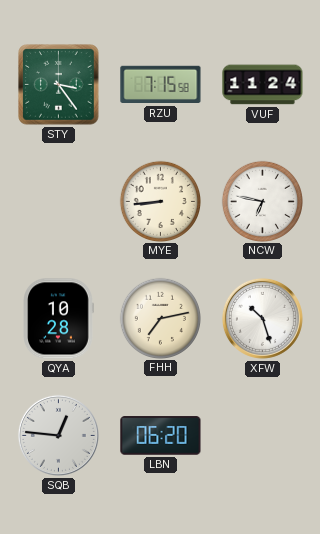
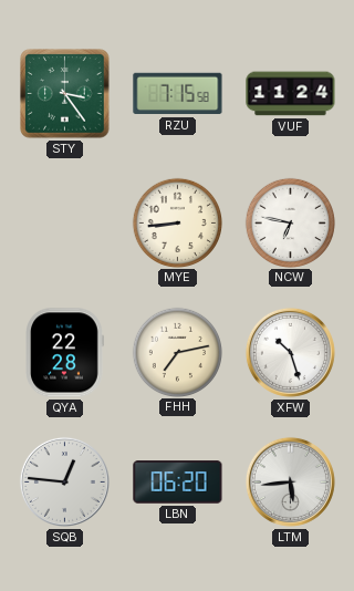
QYA: 10:28 -> 22:28
LTM: none -> 5:44
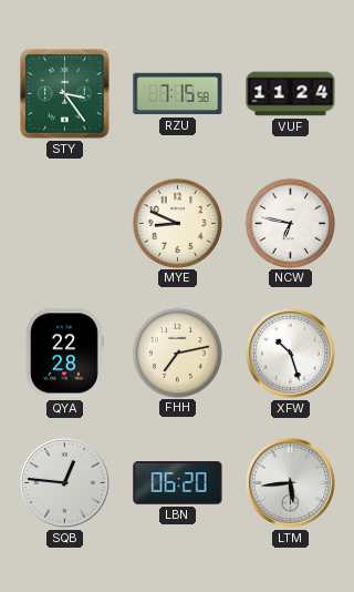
MYE: 8:44 -> 8:49
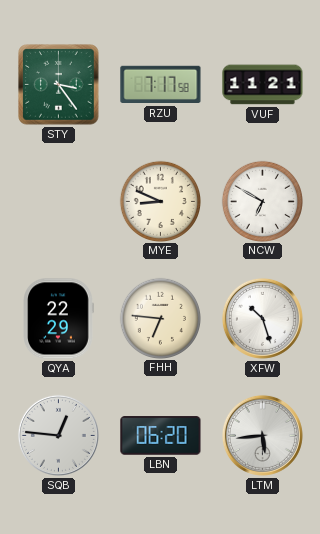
RZU: 7:15 -> 7:17
VUF: 11:24 -> 11:21
NCW: 6:47 -> 6:50
QYA: 22:28 -> 22:29
FHH: 7:13 -> 6:46
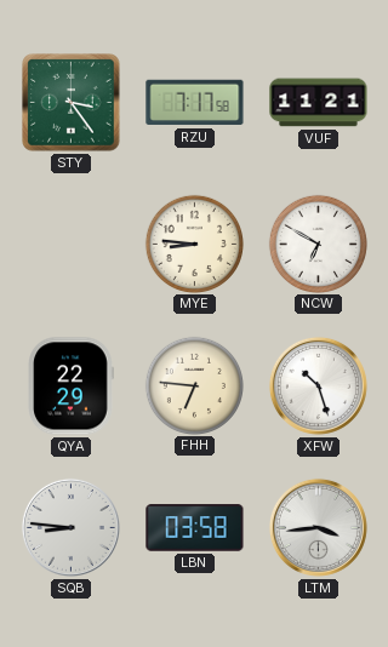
MYE: 8:49 -> 8:46
SQB: 12:46 -> 8:46
LBN: 06:20 -> 03:58
LTM: 5:44 -> 3:44
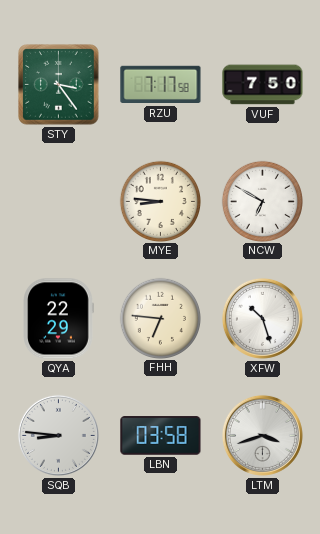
VUF: 11:21 -> 7:50
LTM: 3:44 -> 3:42
